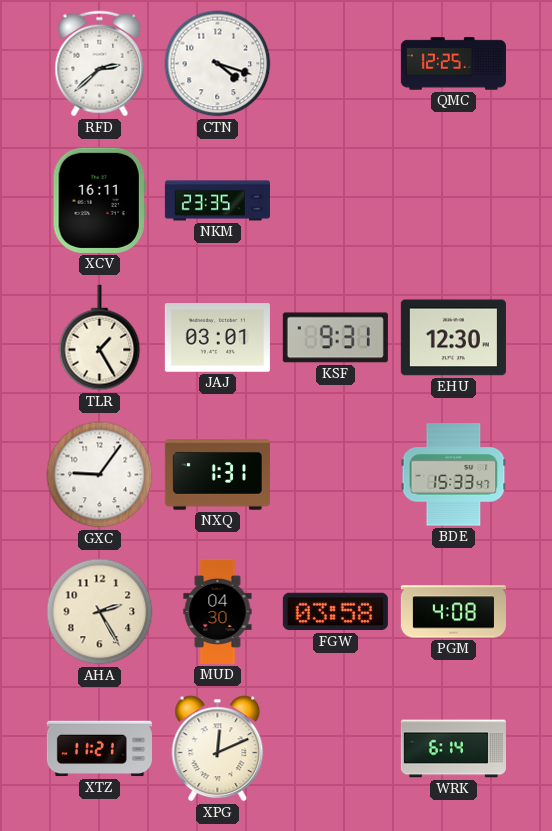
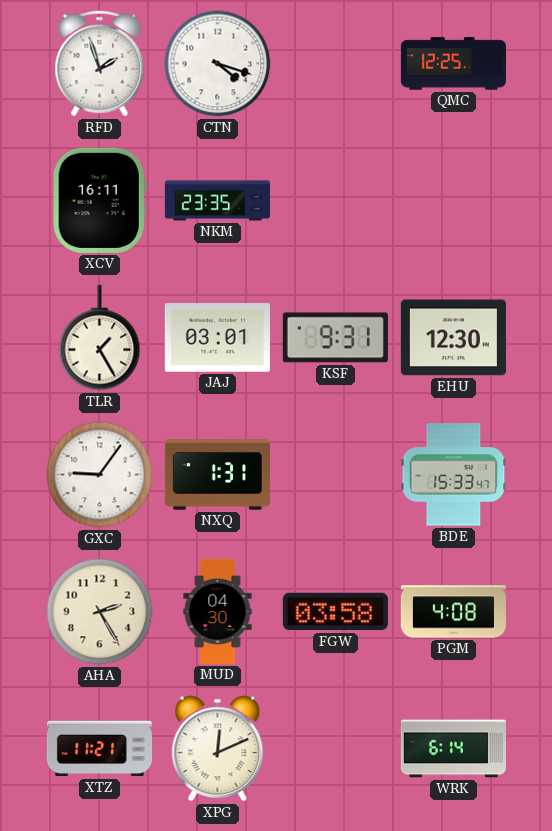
RFD: 2:38 -> 1:57
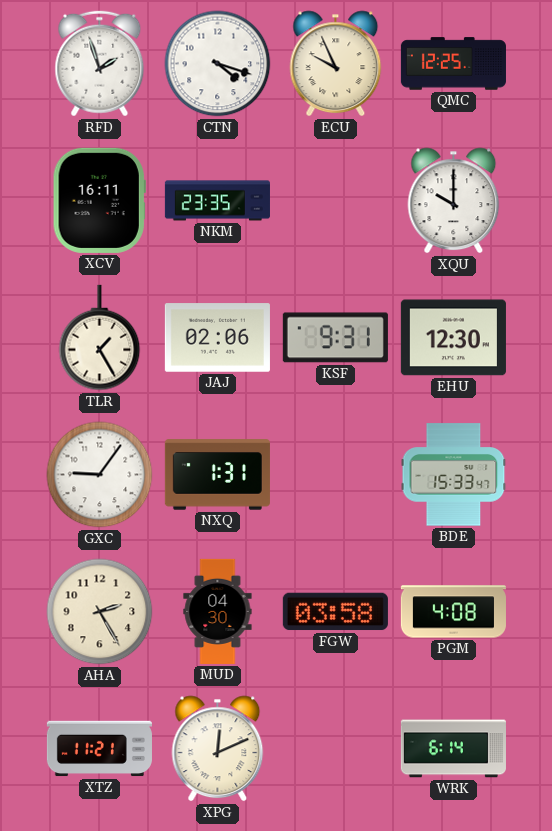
ECU: none -> 9:56
XQU: none -> 10:00
JAJ: 03:01 -> 02:06
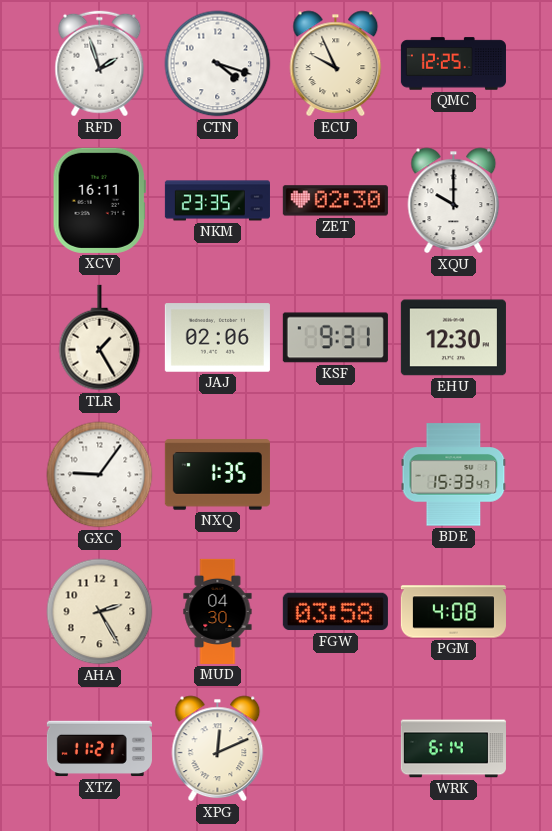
ZET: none -> 02:30
NXQ: 1:31 -> 1:35
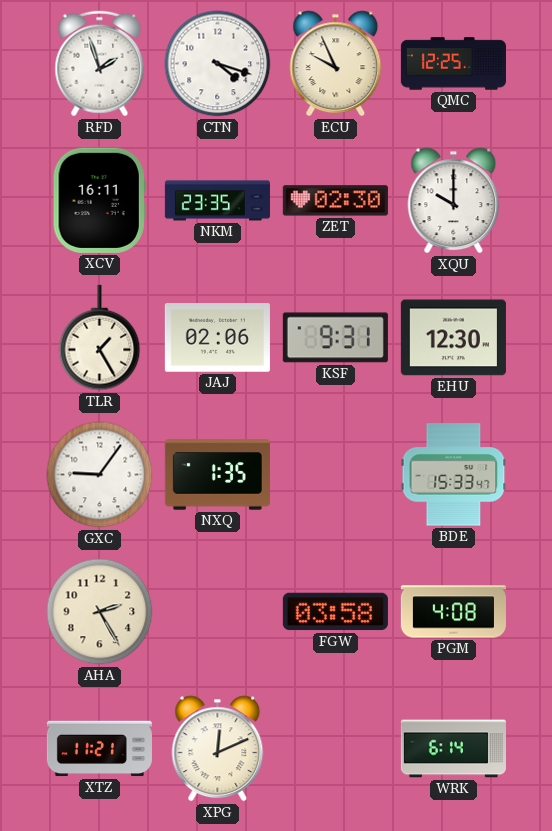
MUD: 04:30 -> none
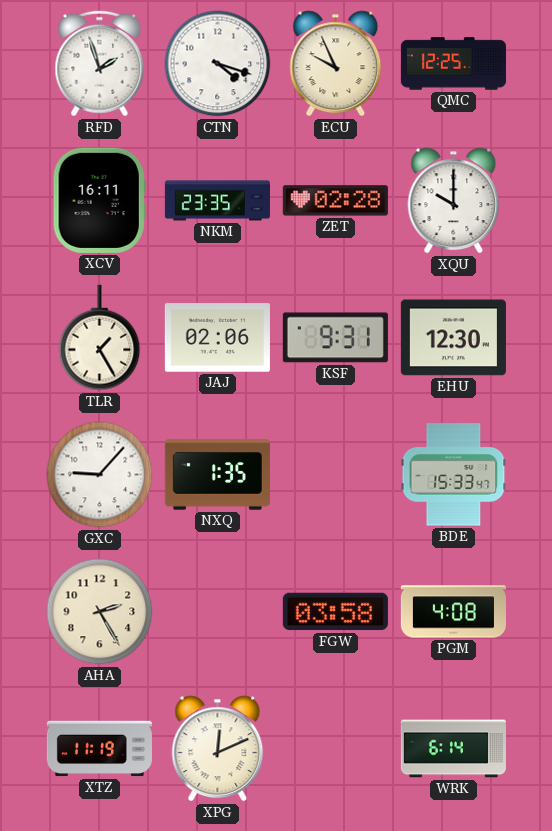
ZET: 02:30 -> 02:28
GXC: 9:06 -> 9:07
XTZ: 11:21 -> 11:19
